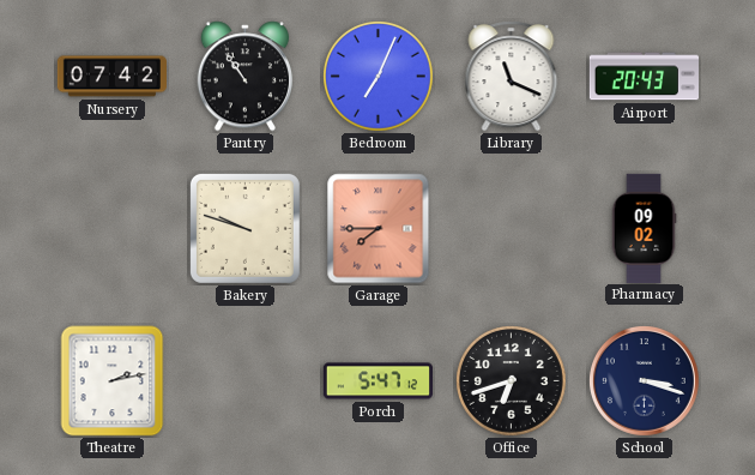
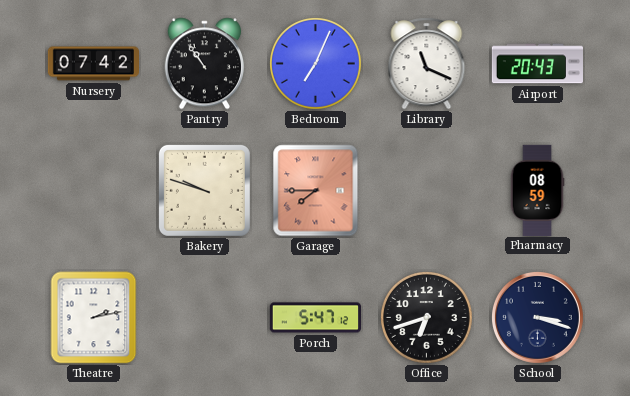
Pharmacy: 09:02 -> 08:59
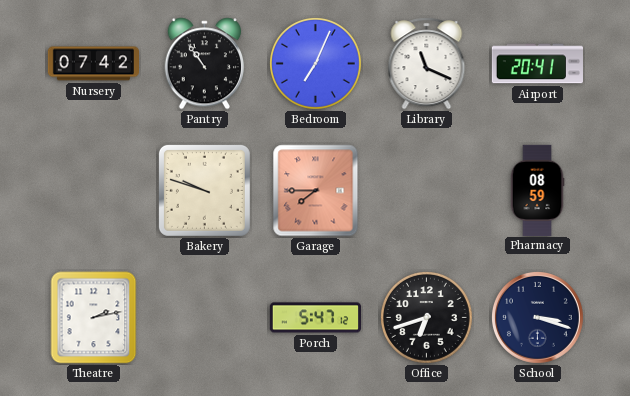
Airport: 20:43 -> 20:41
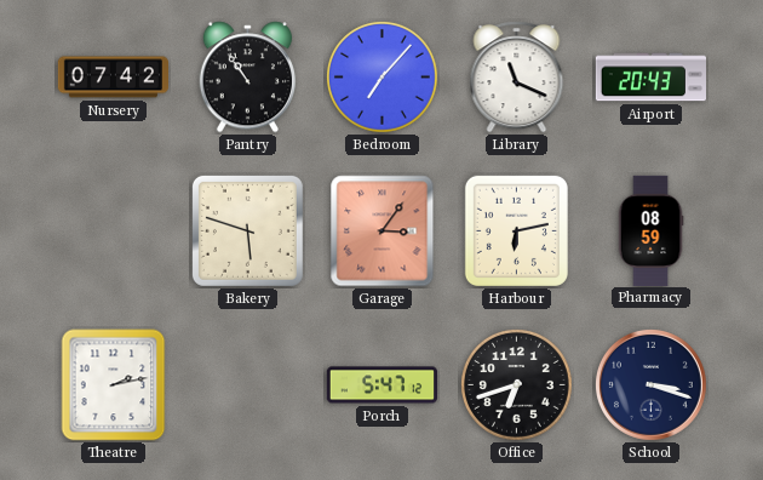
Bedroom: 7:04 -> 7:07
Airport: 20:41 -> 20:43
Bakery: 9:48 -> 5:48
Garage: 7:45 -> 3:06
Harbour: none -> 6:13
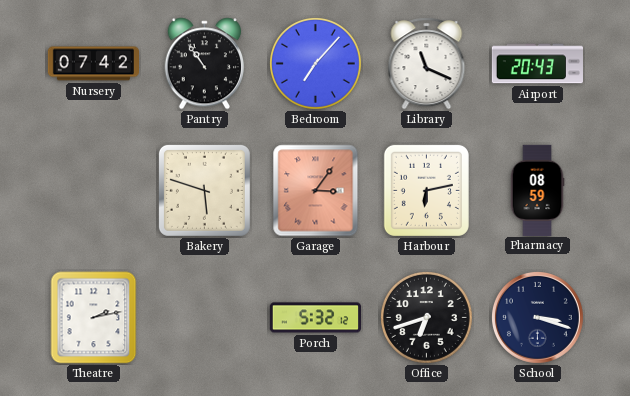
Porch: 5:47 -> 5:32
